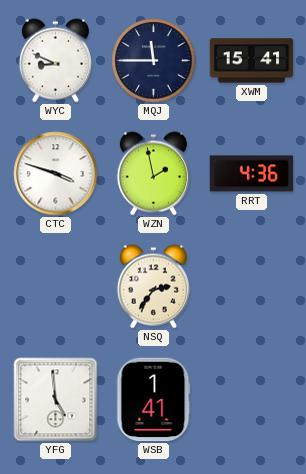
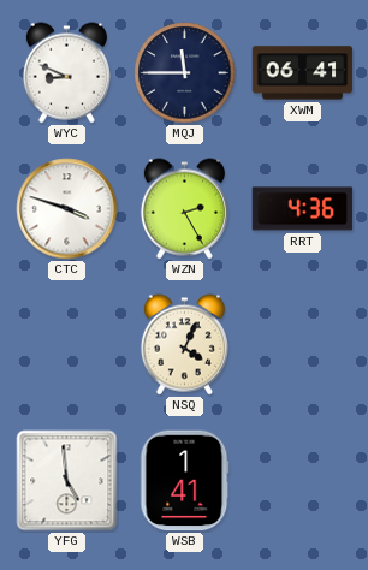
XWM: 15:41 -> 06:41
WZN: 1:58 -> 2:25
NSQ: 2:36 -> 4:04
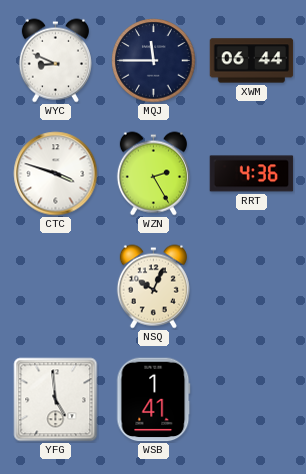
XWM: 06:41 -> 06:44
NSQ: 4:04 -> 10:04
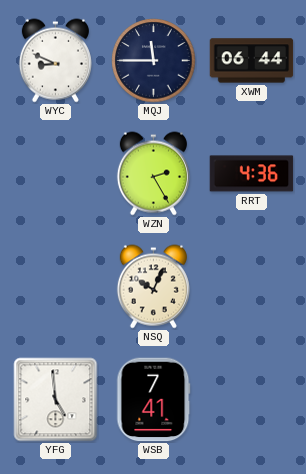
CTC: 3:48 -> none
WSB: 1:41 -> 7:41
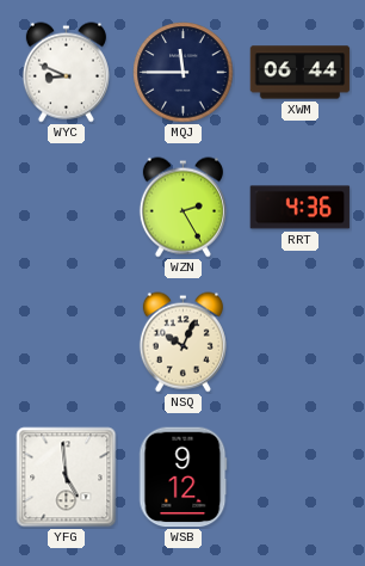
WSB: 7:41 -> 9:12
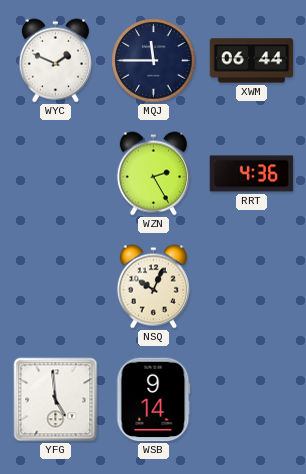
WYC: 8:49 -> 1:49
WSB: 9:12 -> 9:14
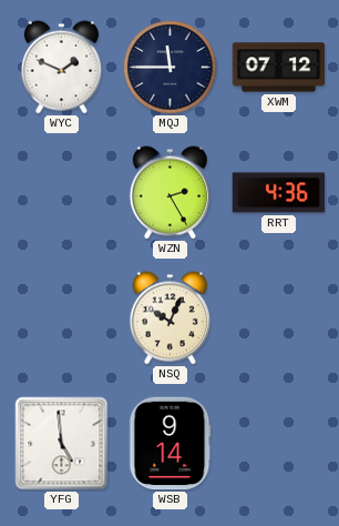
XWM: 06:44 -> 07:12
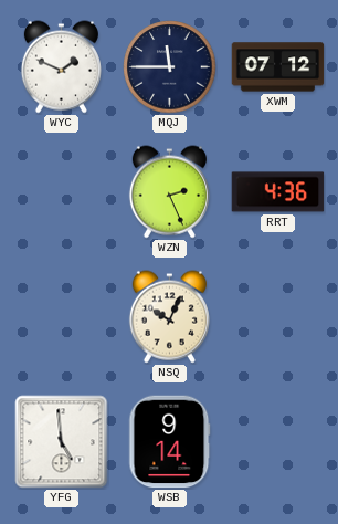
WZN: 2:25 -> 2:26
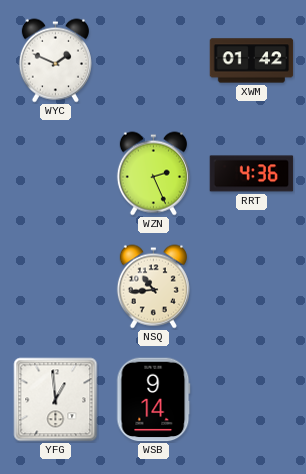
MQJ: 11:45 -> none
XWM: 07:12 -> 01:42
NSQ: 10:04 -> 10:44
YFG: 4:59 -> 12:59
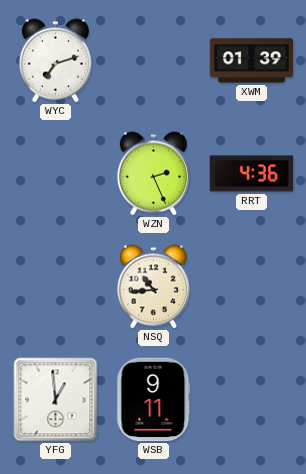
WYC: 1:49 -> 7:12
XWM: 01:42 -> 01:39
WSB: 9:14 -> 9:11
